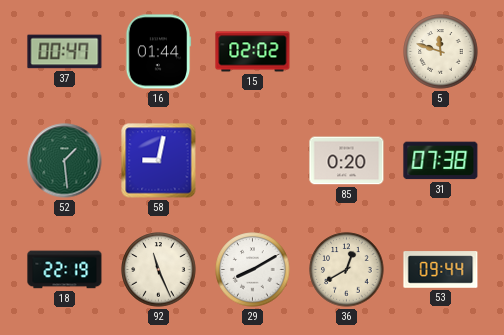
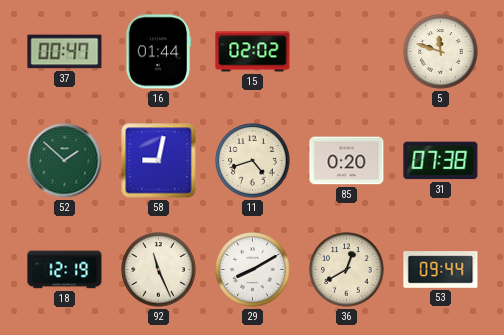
52: 1:29 -> 1:52
11: none -> 4:42
18: 22:19 -> 12:19
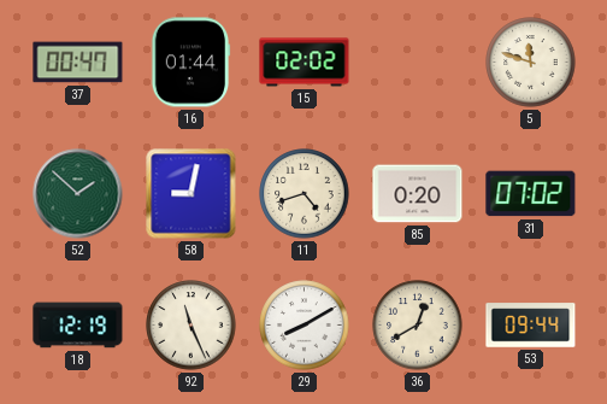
31: 07:38 -> 07:02
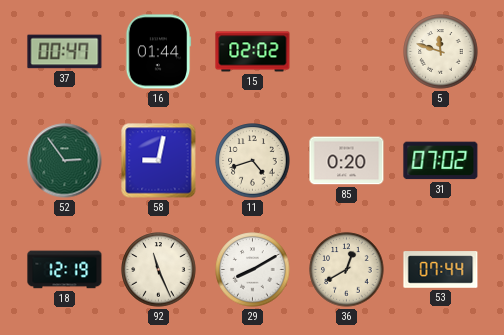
52: 1:52 -> 2:54
53: 09:44 -> 07:44
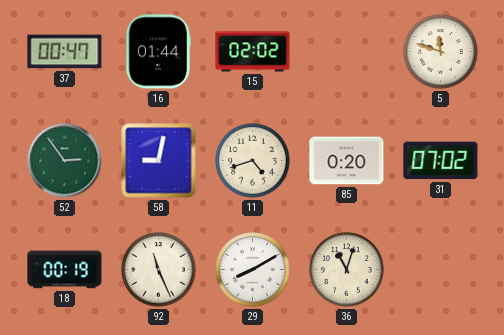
18: 12:19 -> 00:19
36: 12:40 -> 11:03
53: 07:44 -> none
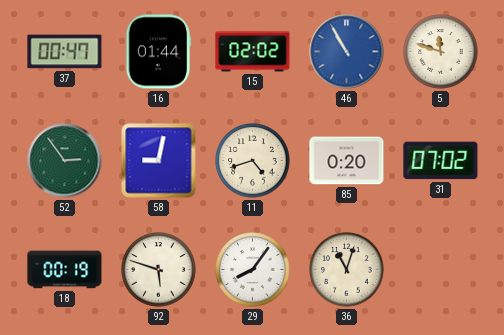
46: none -> 10:55
92: 11:26 -> 5:48
29: 8:10 -> 8:06
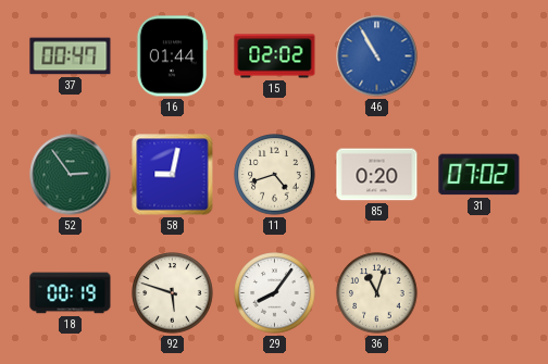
5: 11:48 -> none
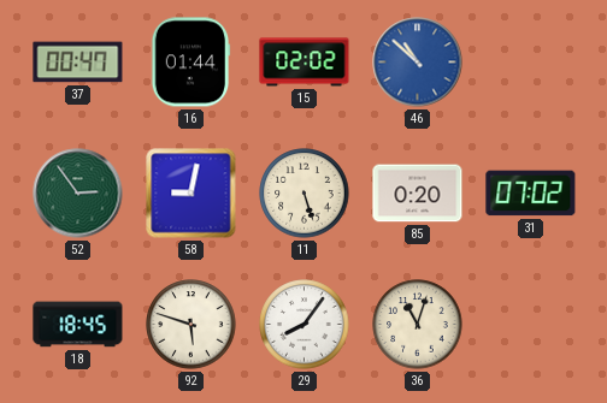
46: 10:55 -> 10:52
11: 4:42 -> 5:27
18: 00:19 -> 18:45
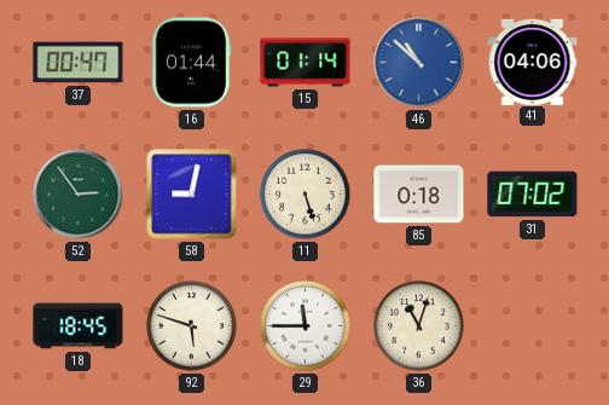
15: 02:02 -> 01:14
41: none -> 04:06
85: 0:20 -> 0:18
29: 8:06 -> 11:45
